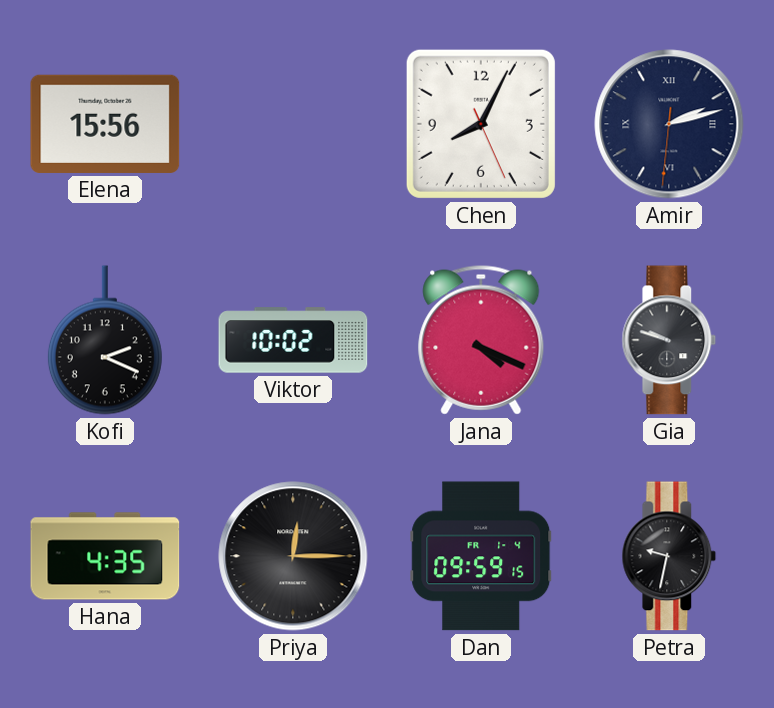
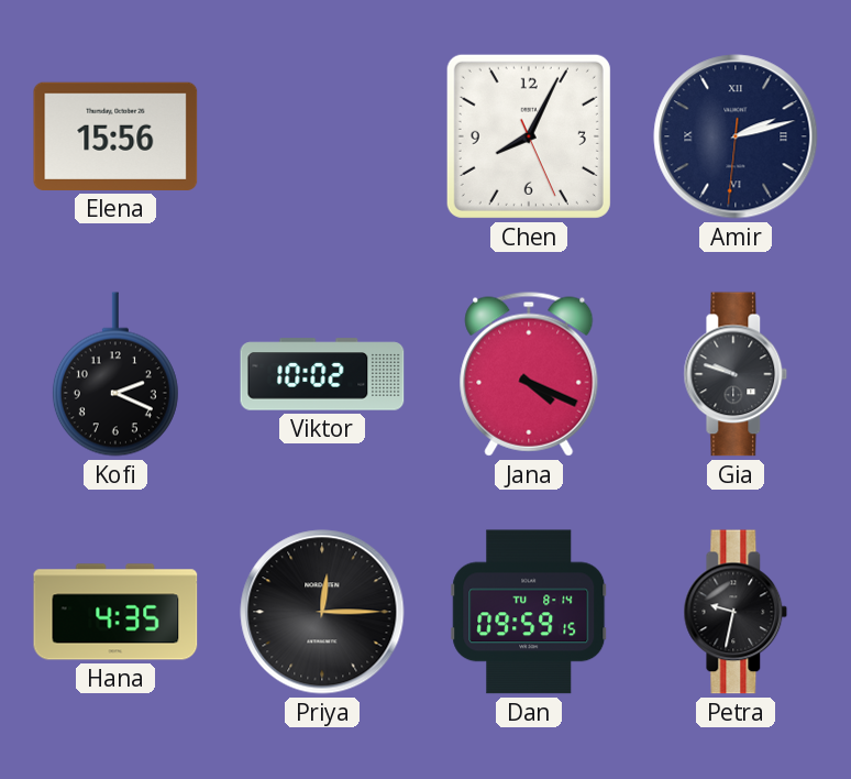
Dan date: FR 1-4 -> TU 8-14
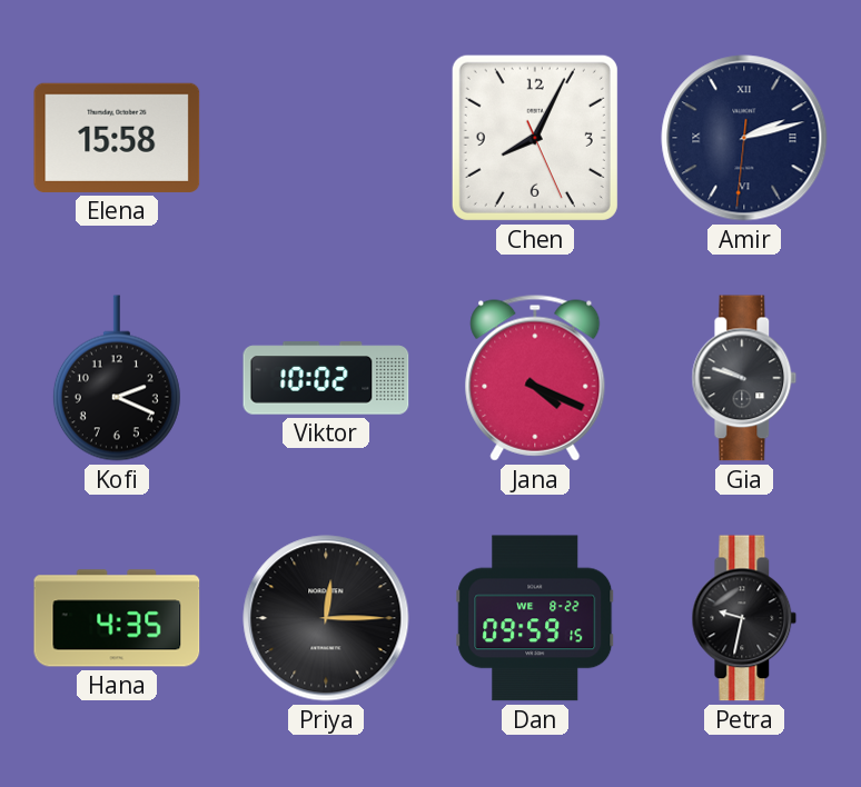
Elena: 15:56 -> 15:58
Dan date: TU 8-14 -> WE 8-22
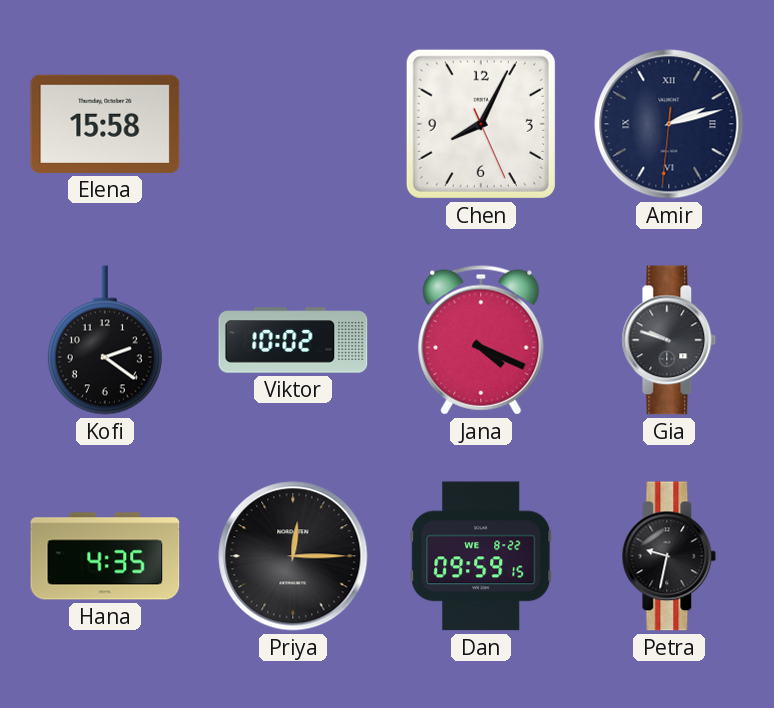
Kofi: 2:19 -> 2:21
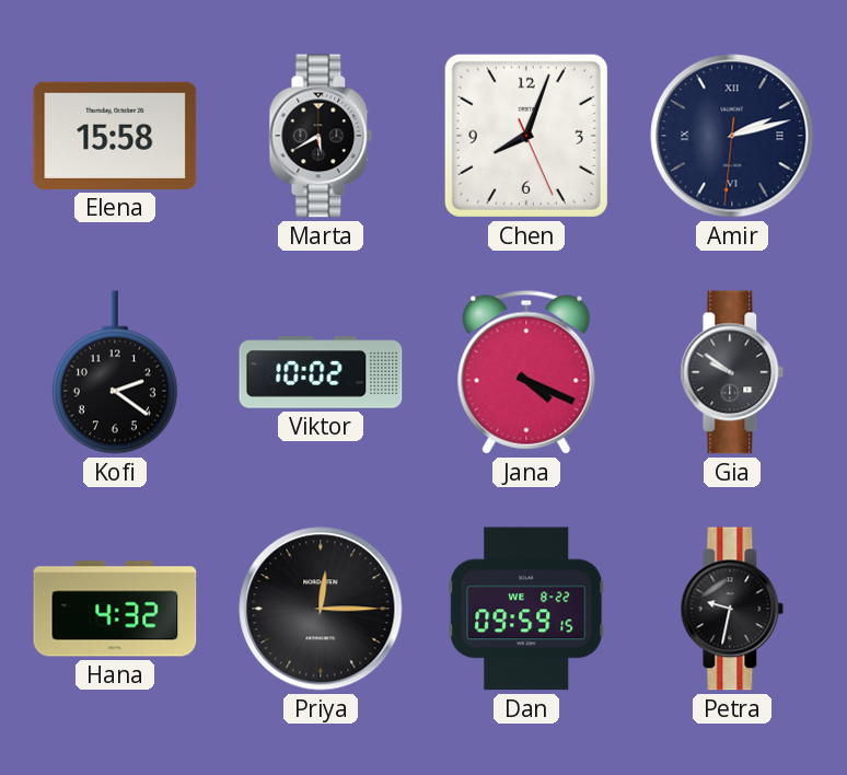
Marta: none -> 5:40
Chen: 8:04 -> 8:03
Gia: 9:48 -> 9:51
Hana: 4:35 -> 4:32
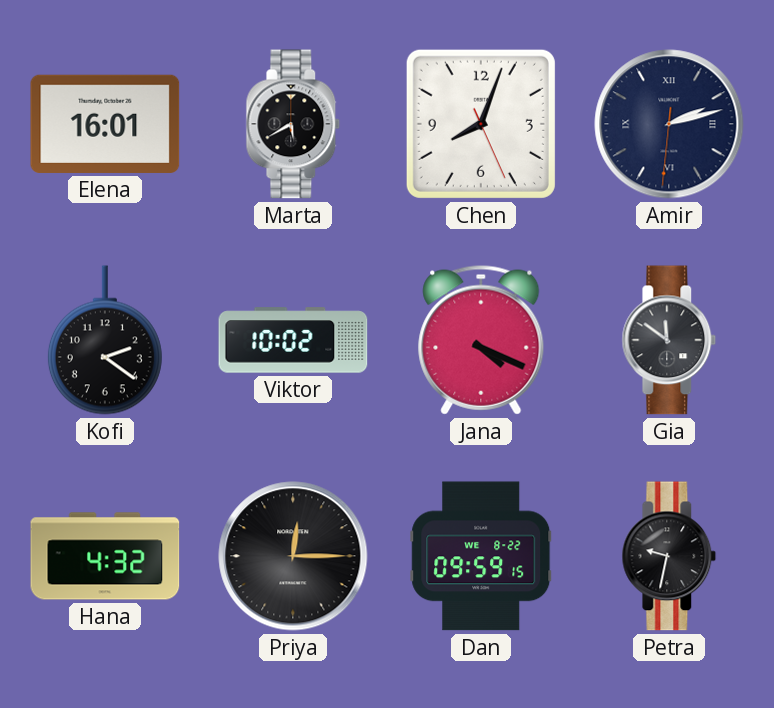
Elena: 15:58 -> 16:01
Gia: 9:51 -> 11:51
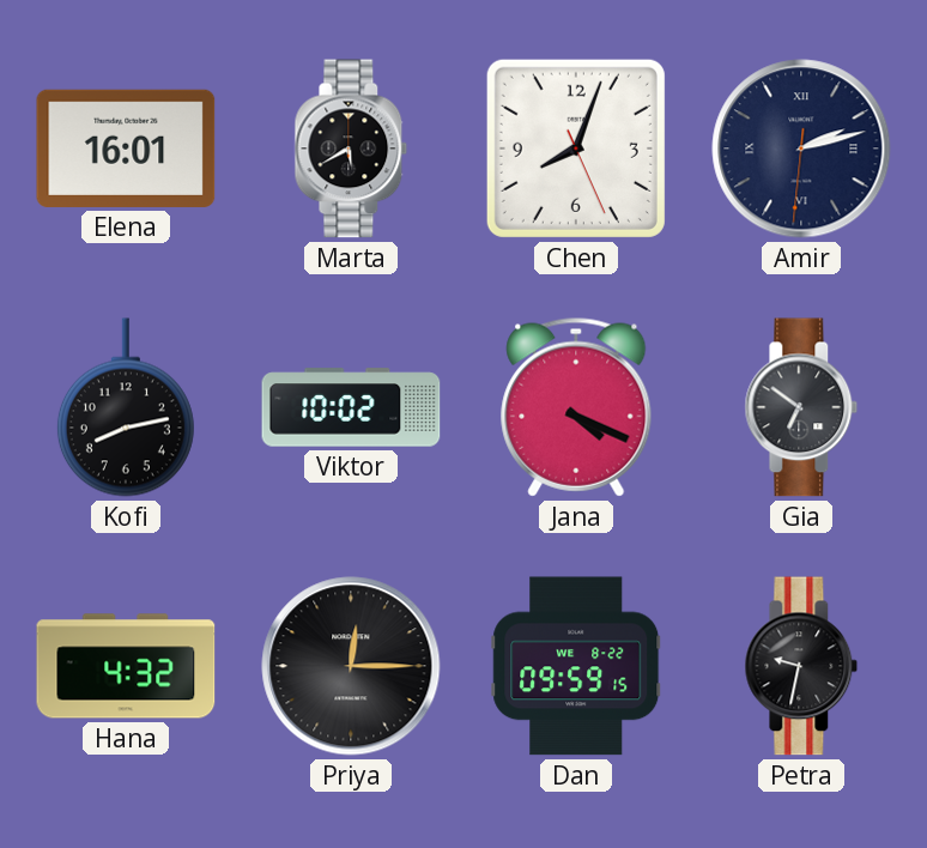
Kofi: 2:21 -> 8:13
Gia: 11:51 -> 6:51
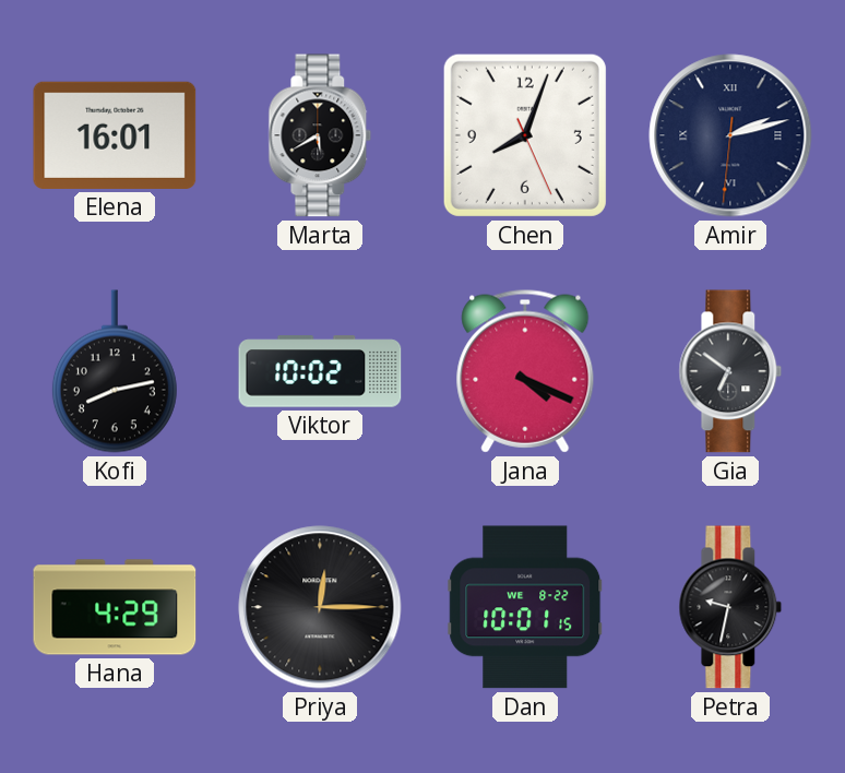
Hana: 4:32 -> 4:29
Dan: 09:59 -> 10:01
